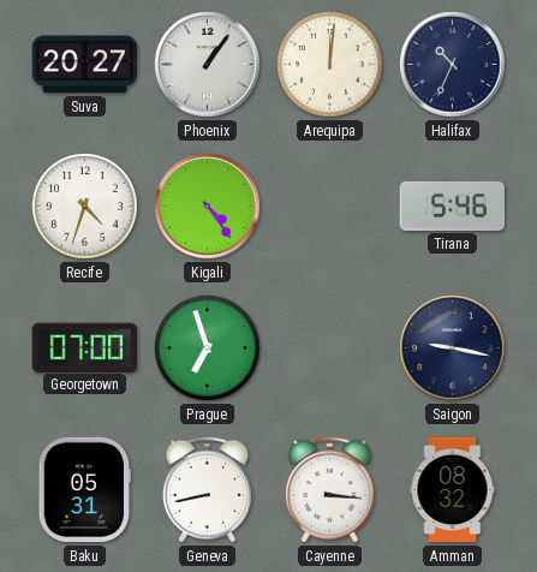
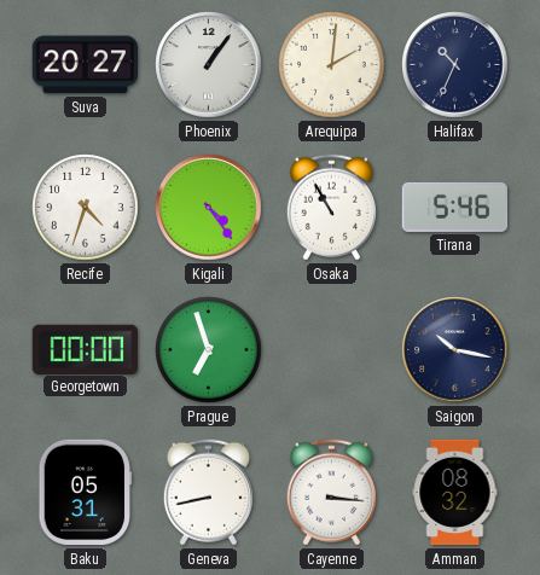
Arequipa: 12:01 -> 2:01
Osaka: none -> 10:55
Georgetown: 07:00 -> 00:00
Saigon: 9:17 -> 10:17
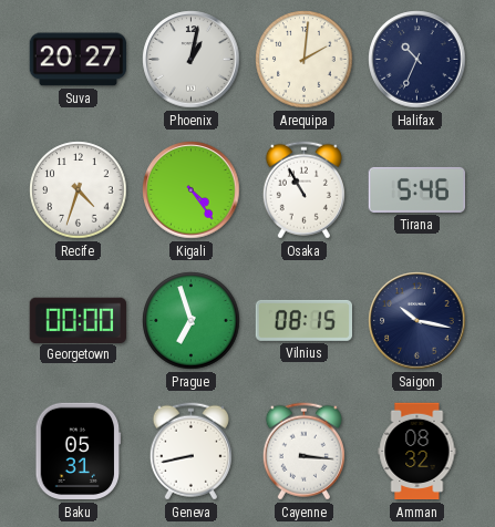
Phoenix: 1:06 -> 1:02
Vilnius: none -> 08:15
